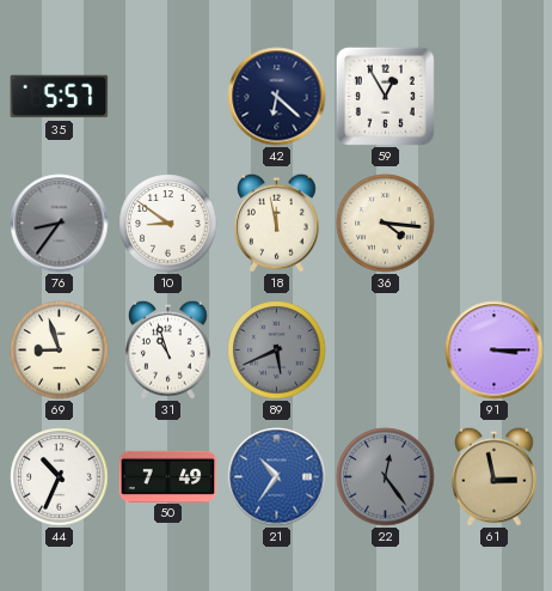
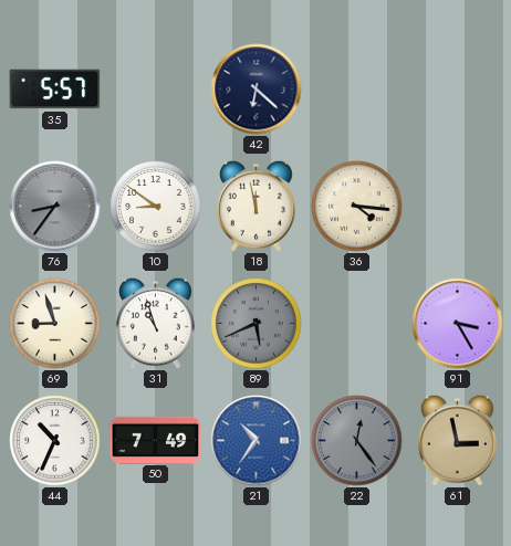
59: 12:55 -> none
91: 3:15 -> 3:25
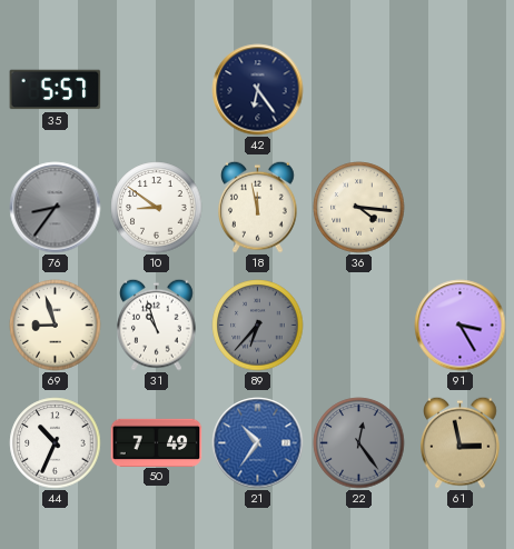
42: 6:22 -> 6:24
89: 5:41 -> 6:37
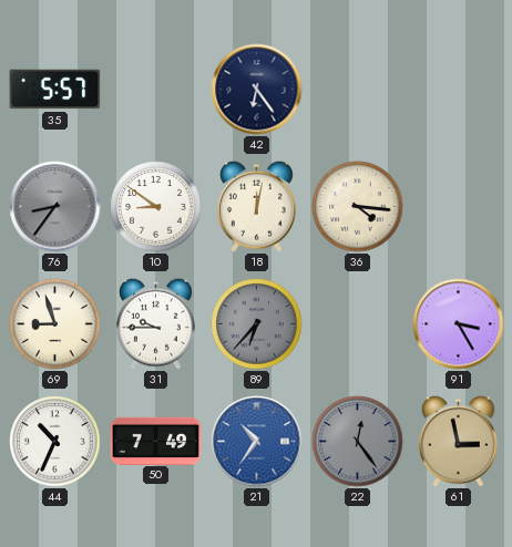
18: 11:58 -> 12:02
31: 10:57 -> 9:45
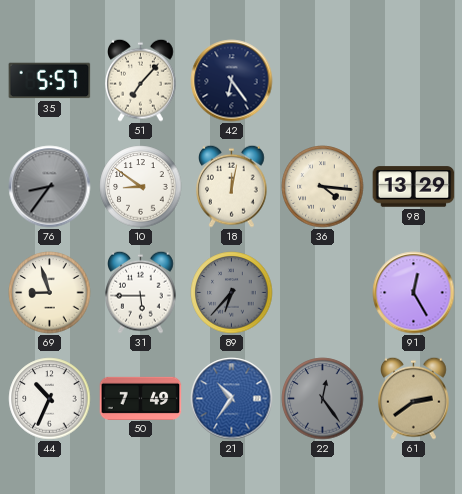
51: none -> 7:07
98: none -> 13:29
31: 9:45 -> 5:45
91: 3:25 -> 12:25
61: 2:58 -> 2:39
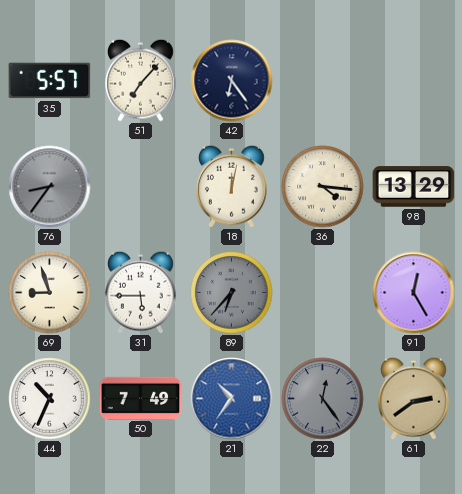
10: 8:51 -> none
